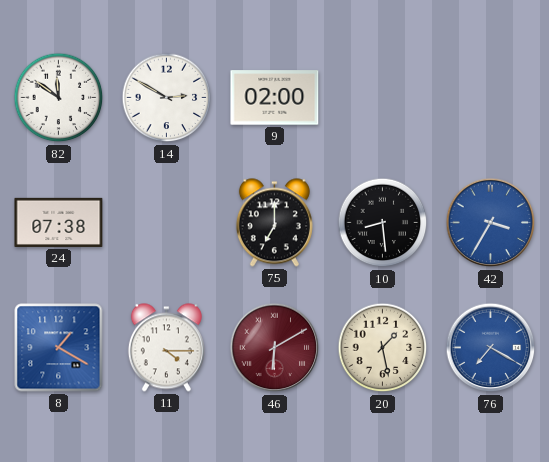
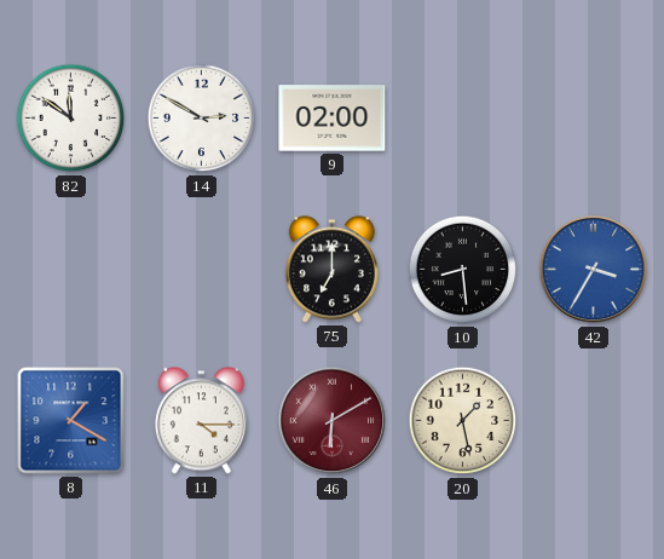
24: 07:38 -> none
76: 7:20 -> none
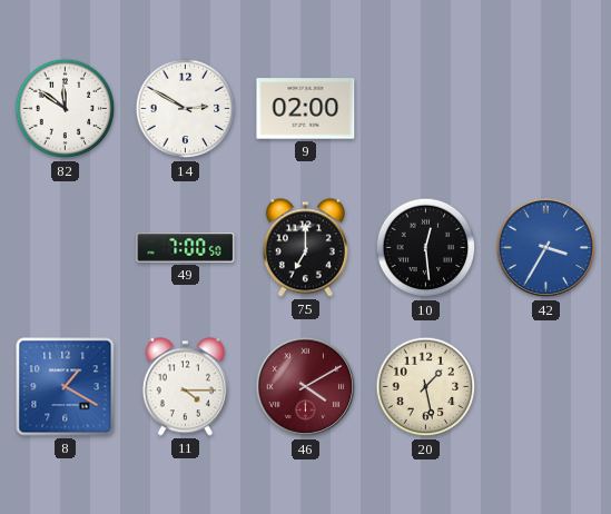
49: none -> 7:00
10: 8:29 -> 12:29
46: 6:10 -> 4:10
